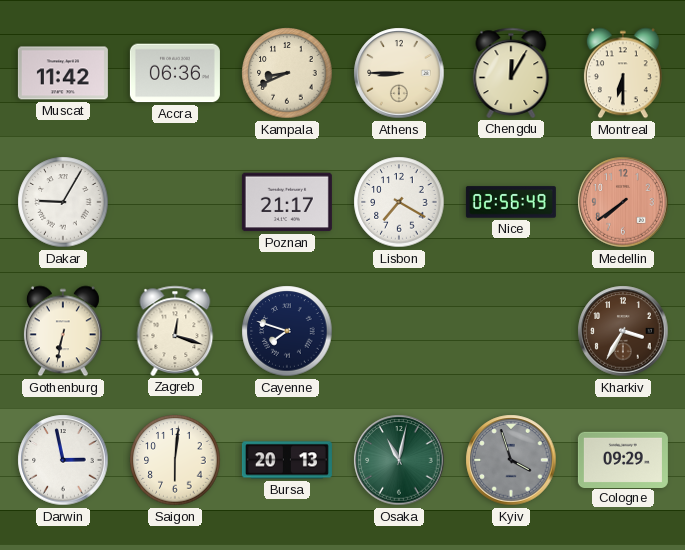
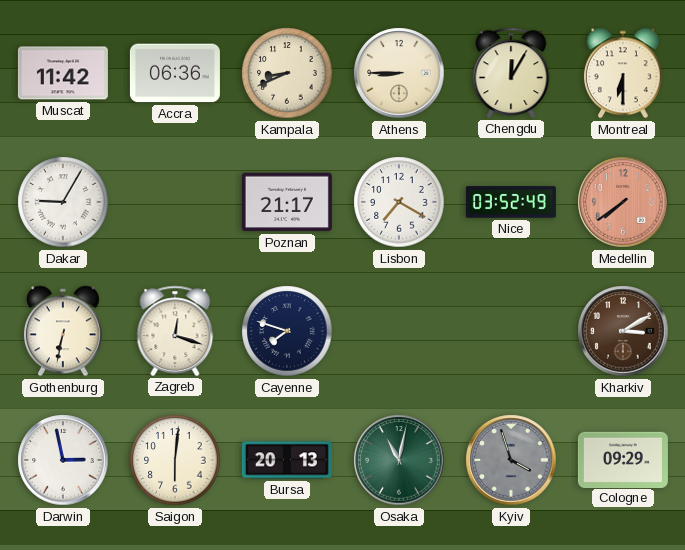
Nice: 02:56 -> 03:52
Kharkiv: 3:35 -> 3:10
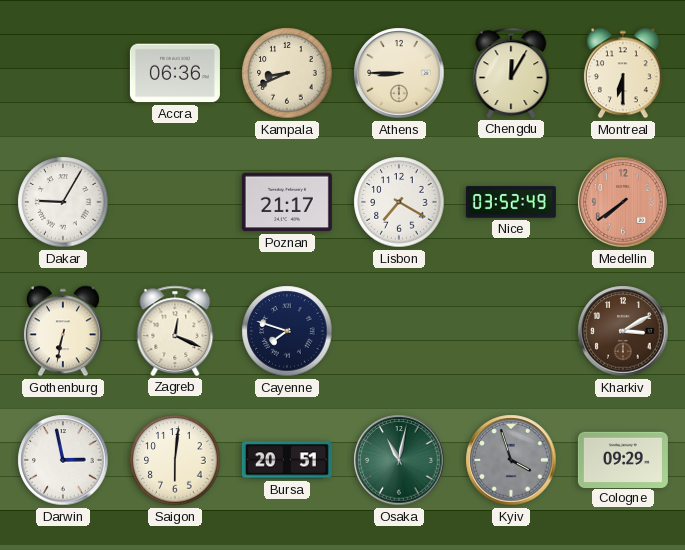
Muscat: 11:42 -> none
Zagreb: 12:18 -> 12:19
Bursa: 20:13 -> 20:51
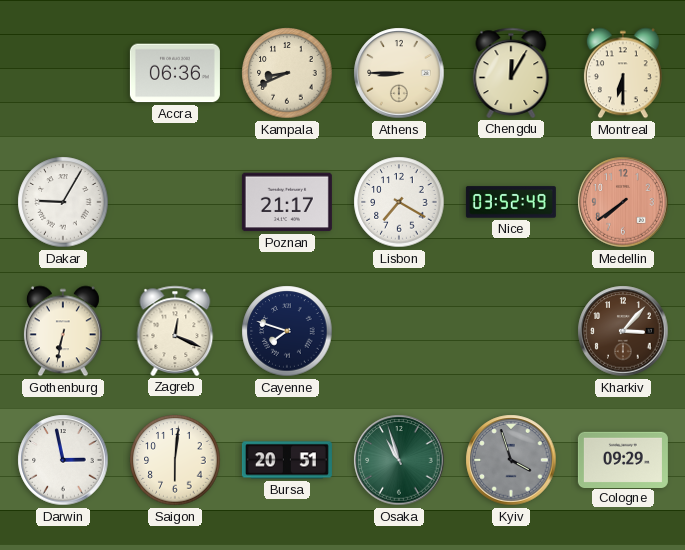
Kharkiv: 3:10 -> 3:07
Osaka: 11:02 -> 10:57
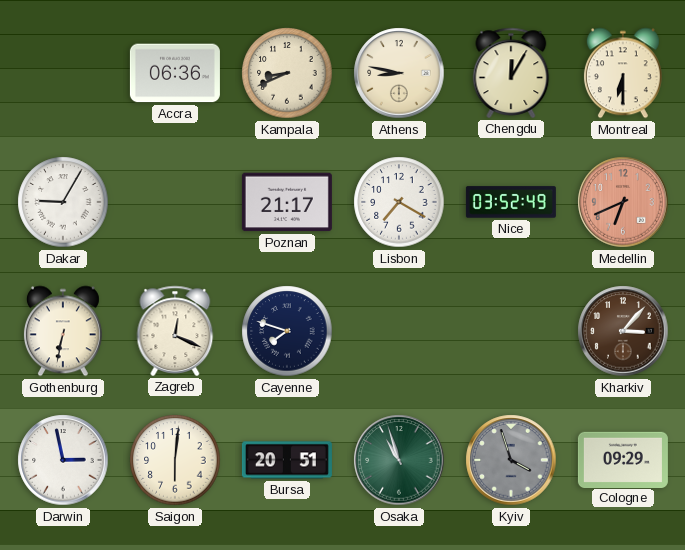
Athens: 8:45 -> 8:47
Medellin: 7:39 -> 6:41
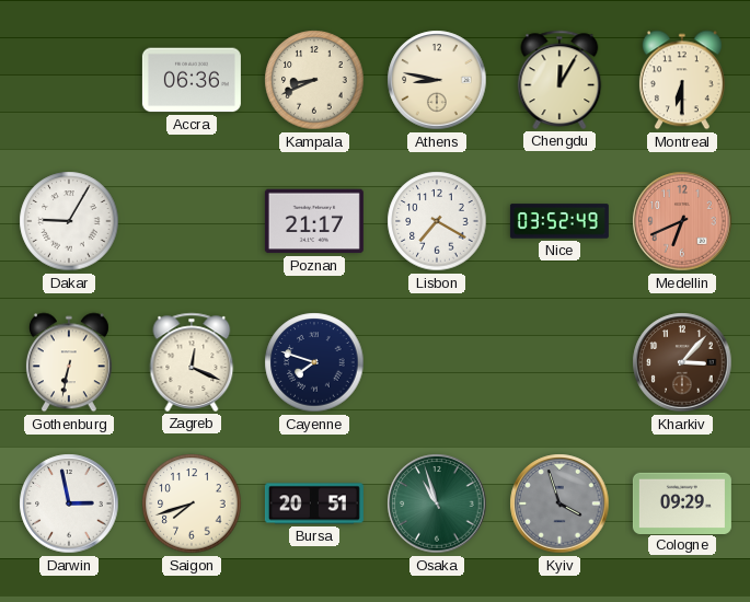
Saigon: 6:01 -> 7:42
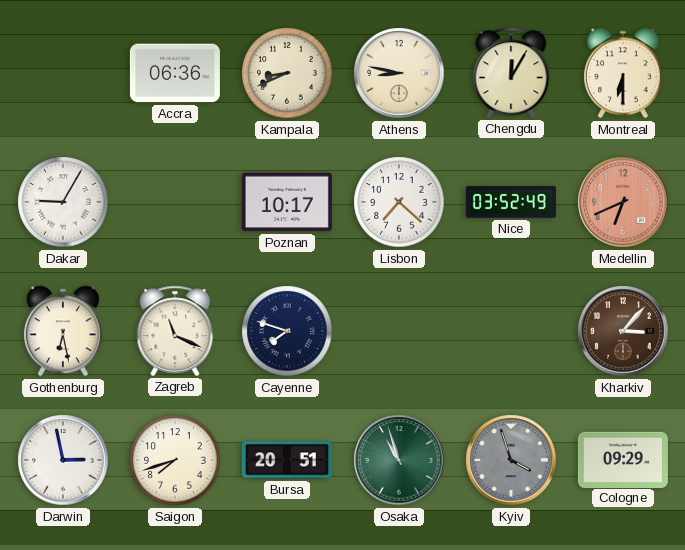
Poznan: 21:17 -> 10:17
Lisbon: 7:20 -> 7:22
Gothenburg: 6:32 -> 6:28
Zagreb: 12:19 -> 11:19
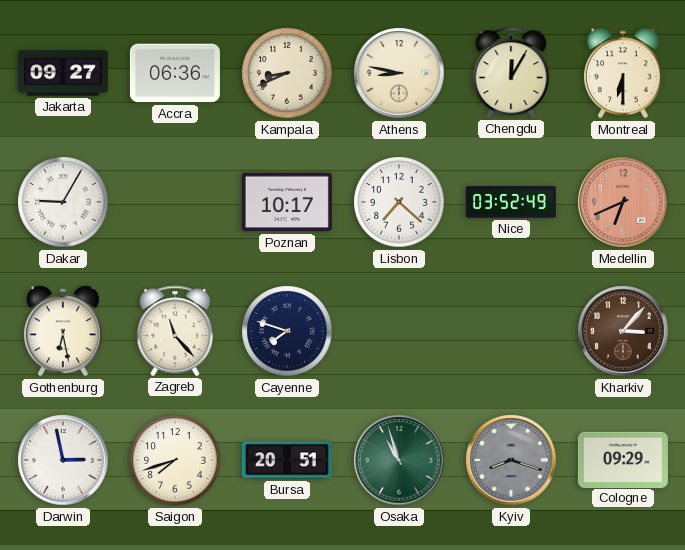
Jakarta: none -> 09:27
Zagreb: 11:19 -> 11:23
Kyiv: 3:57 -> 8:18
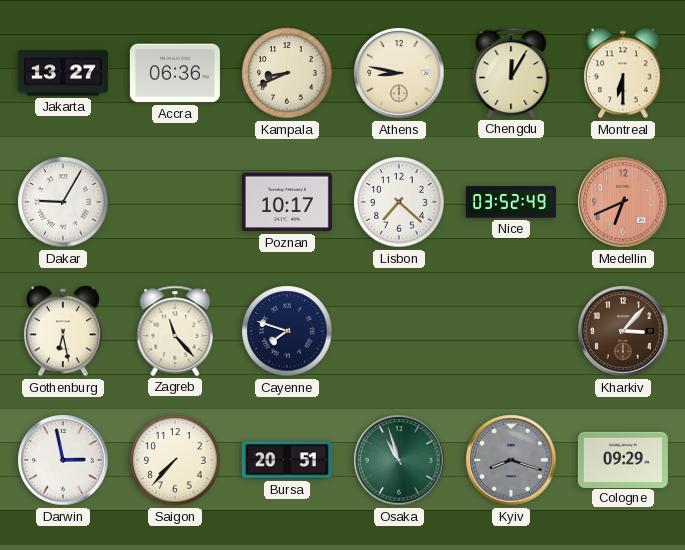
Jakarta: 09:27 -> 13:27
Saigon: 7:42 -> 7:37
